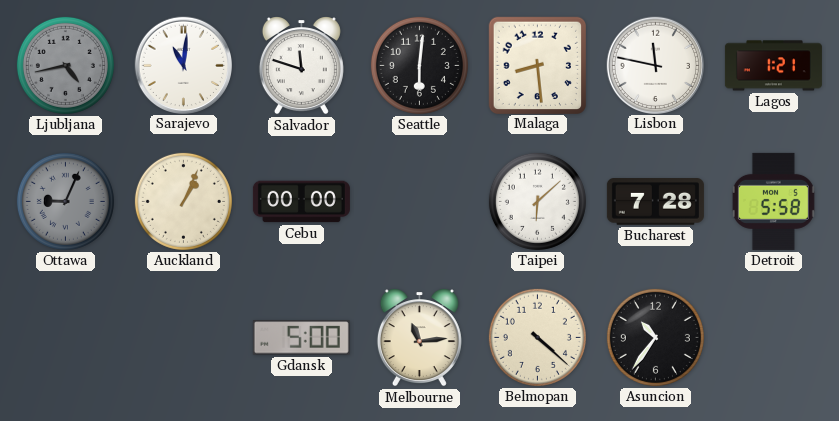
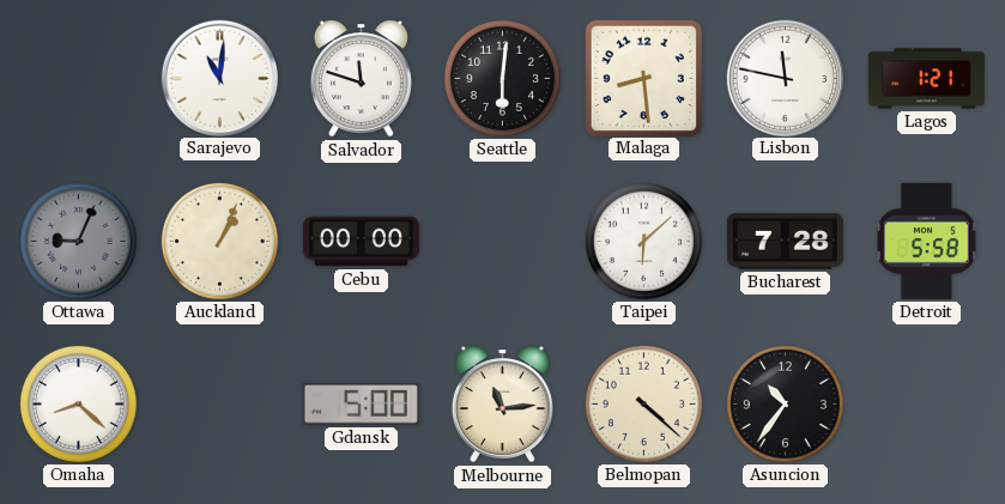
Ljubljana: 4:43 -> none
Omaha: none -> 8:22
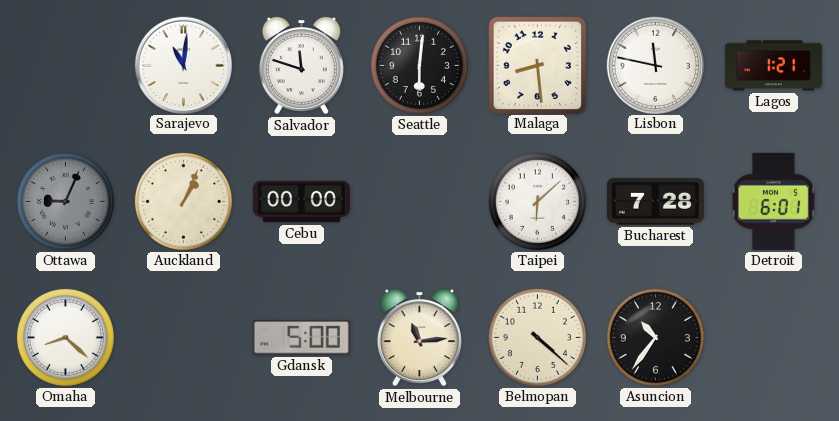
Detroit: 5:58 -> 6:01
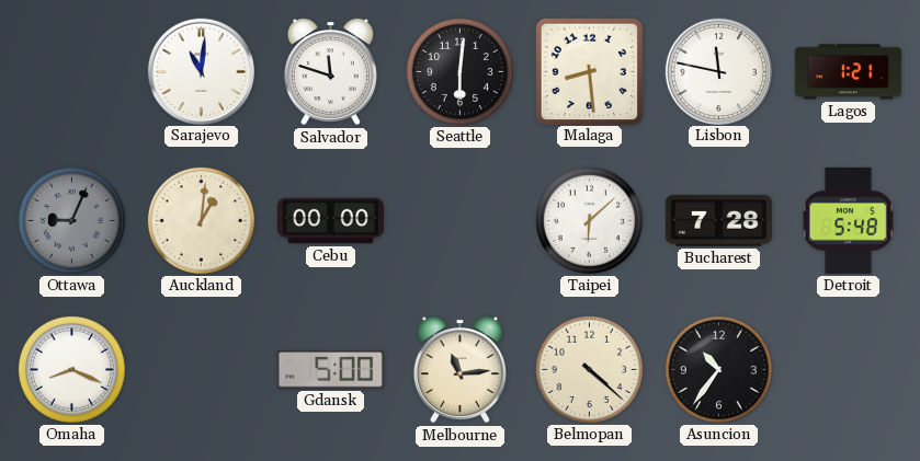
Auckland: 1:04 -> 1:01
Detroit: 6:01 -> 5:48
Omaha: 8:22 -> 8:19
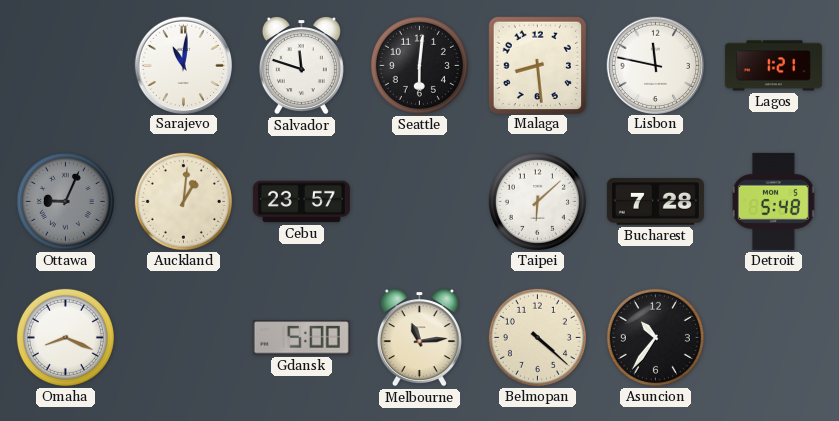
Cebu: 00:00 -> 23:57
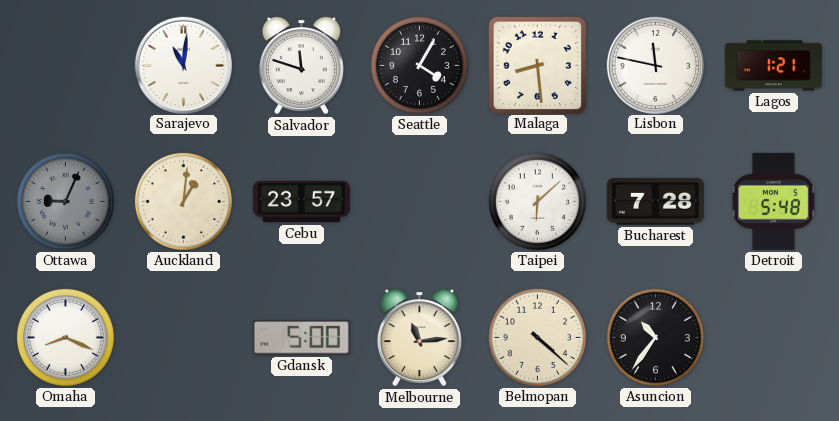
Seattle: 6:01 -> 4:05
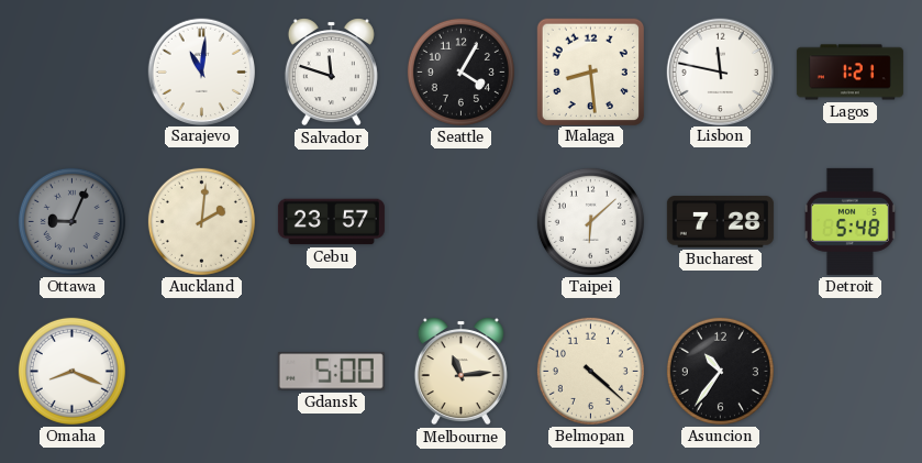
Auckland: 1:01 -> 2:01
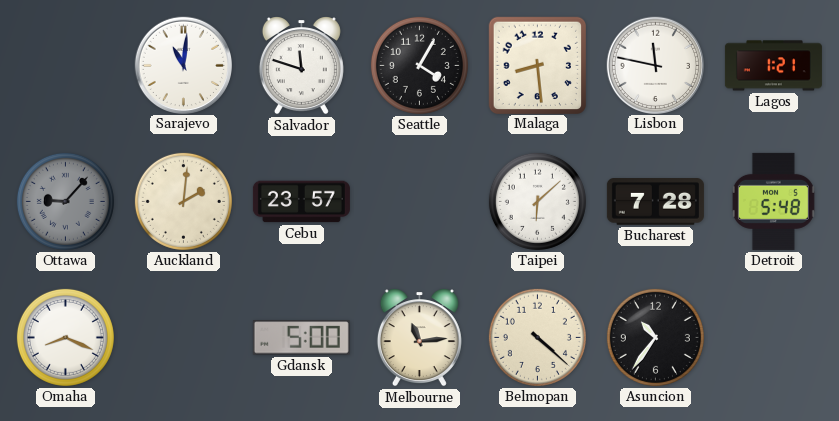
Ottawa: 9:04 -> 9:07
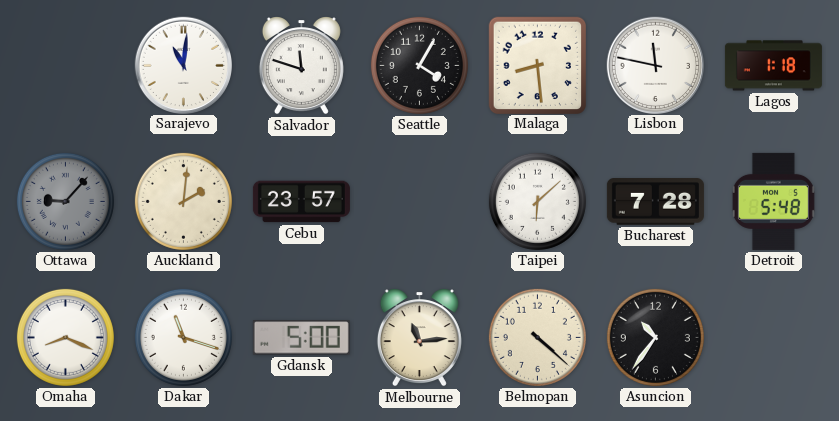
Lagos: 1:21 -> 1:18
Dakar: none -> 11:18
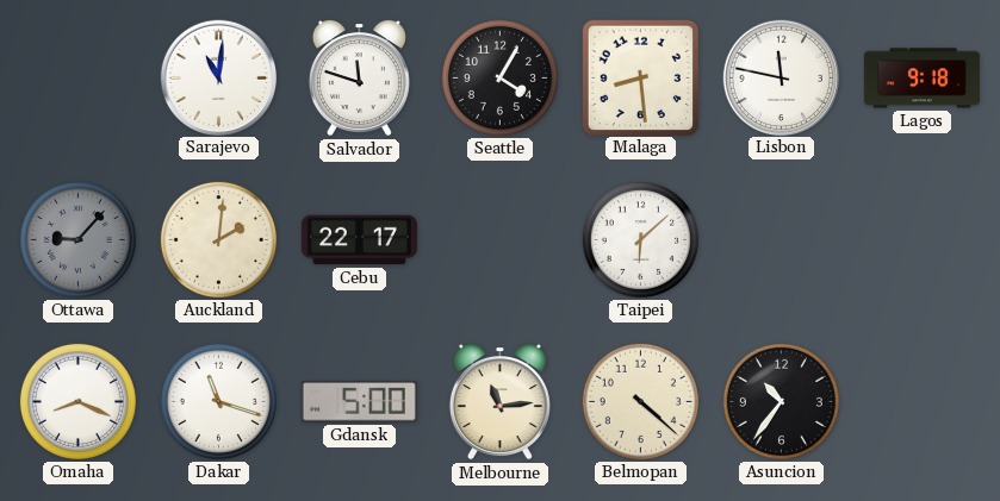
Lagos: 1:18 -> 9:18
Cebu: 23:57 -> 22:17
Bucharest: 7:28 -> none
Detroit: 5:48 -> none
